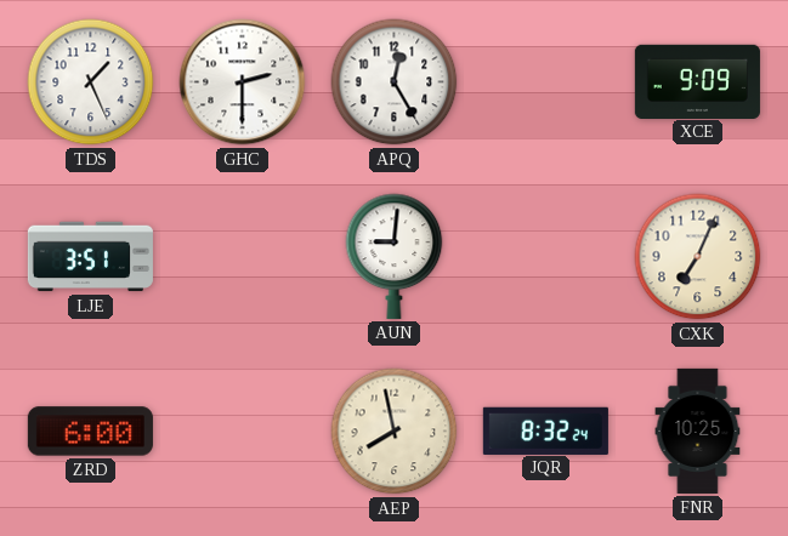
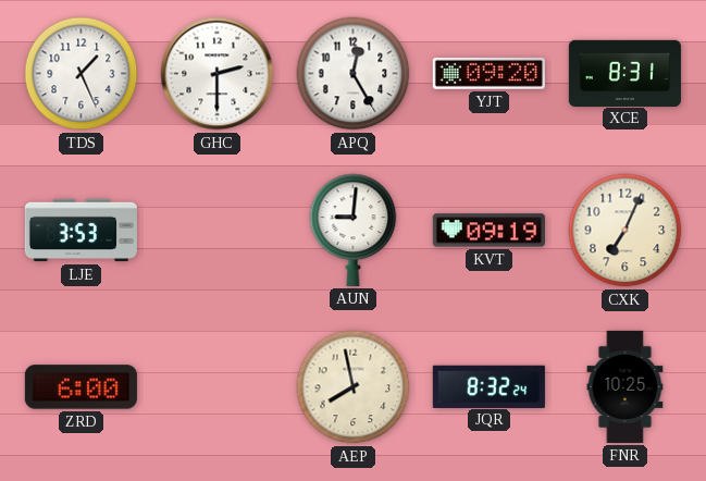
YJT: none -> 09:20
XCE: 9:09 -> 8:31
LJE: 3:51 -> 3:53
KVT: none -> 09:19
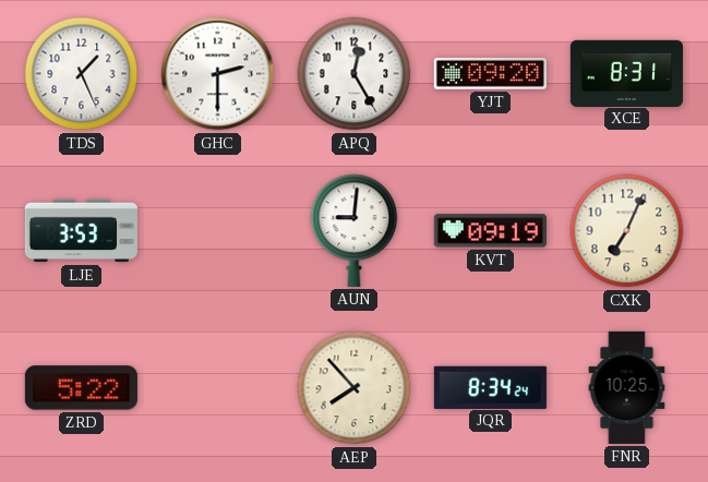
ZRD: 6:00 -> 5:22
AEP: 7:58 -> 7:53
JQR: 8:32 -> 8:34
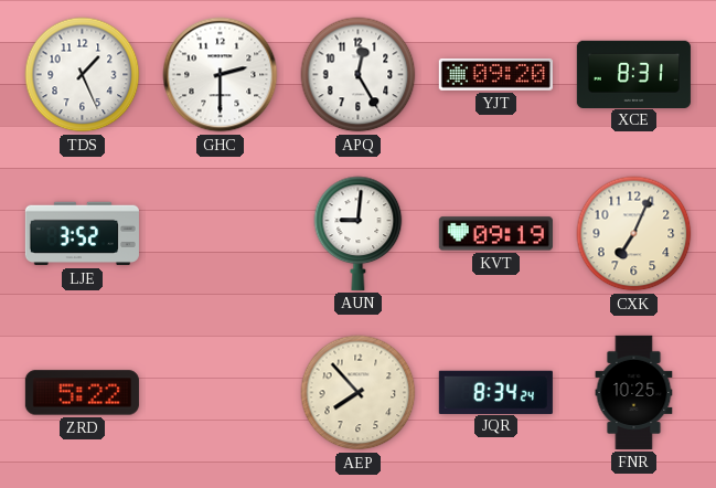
LJE: 3:53 -> 3:52
